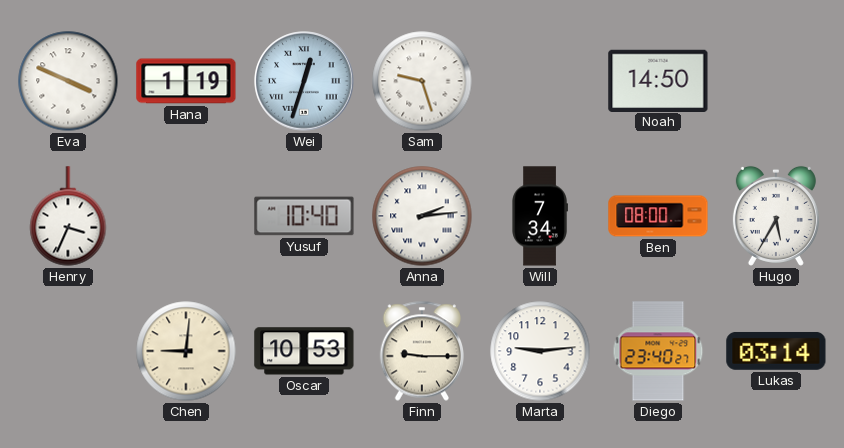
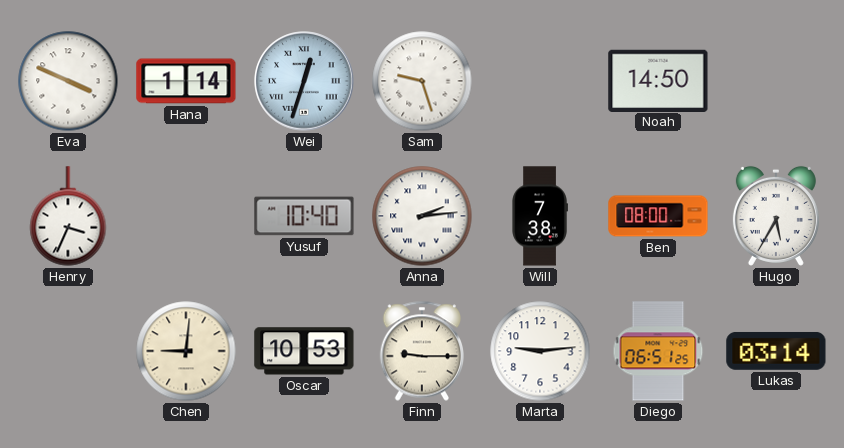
Hana: 1:19 -> 1:14
Will: 7:34 -> 7:38
Diego: 23:40 -> 06:51
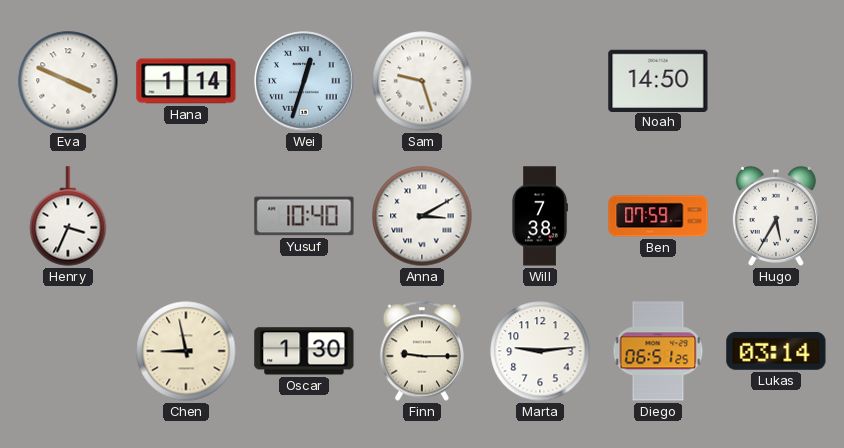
Anna: 2:14 -> 3:10
Ben: 08:00 -> 07:59
Chen: 9:01 -> 8:58
Oscar: 10:53 -> 1:30
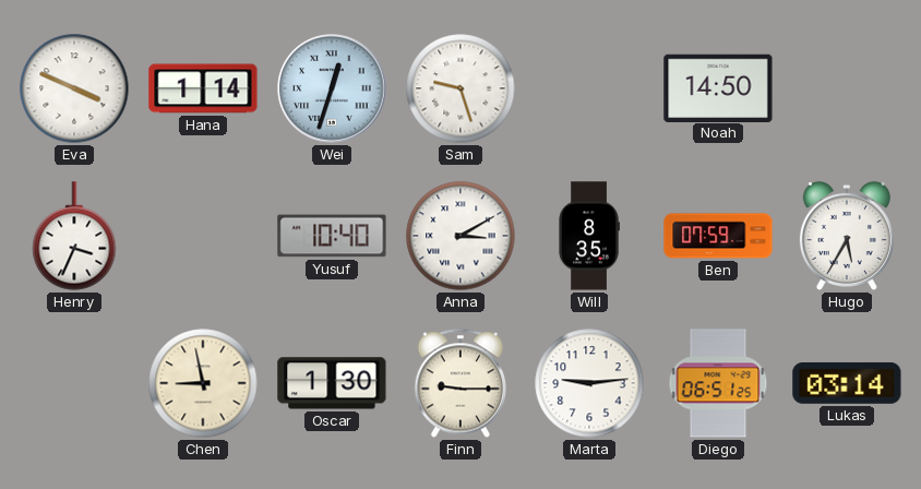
Will: 7:38 -> 8:35
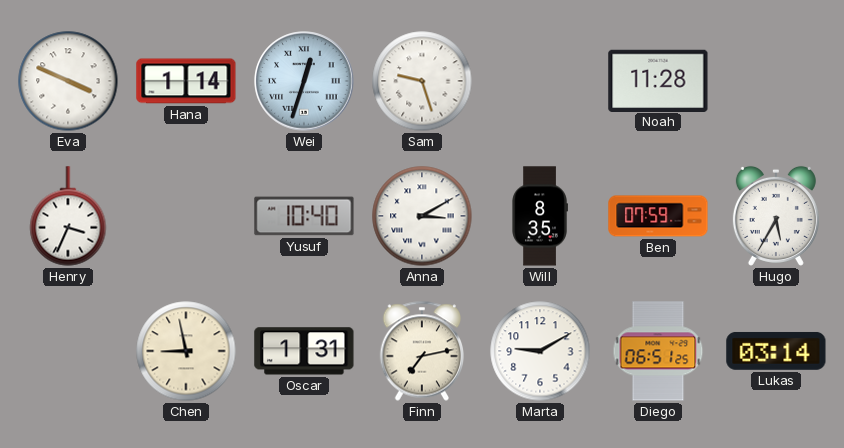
Noah: 14:50 -> 11:28
Oscar: 1:30 -> 1:31
Finn: 9:15 -> 7:13
Marta: 9:14 -> 9:10
